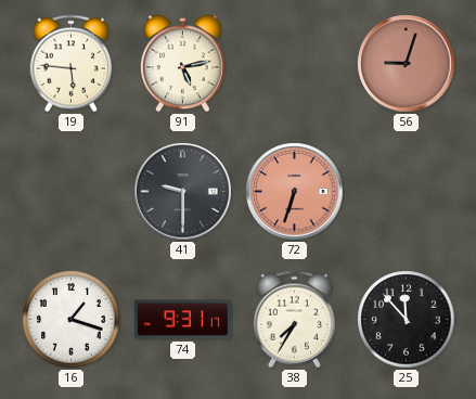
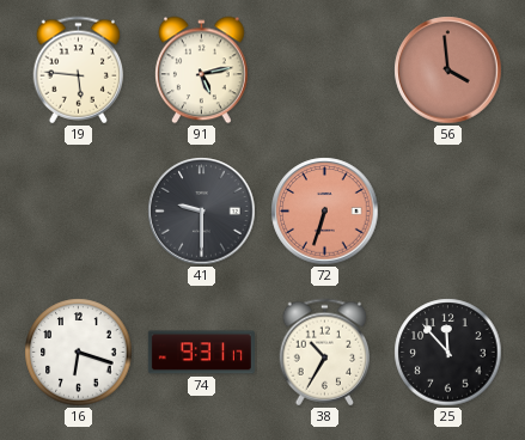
56: 9:03 -> 3:59
16: 1:18 -> 6:18
38: 7:35 -> 10:35
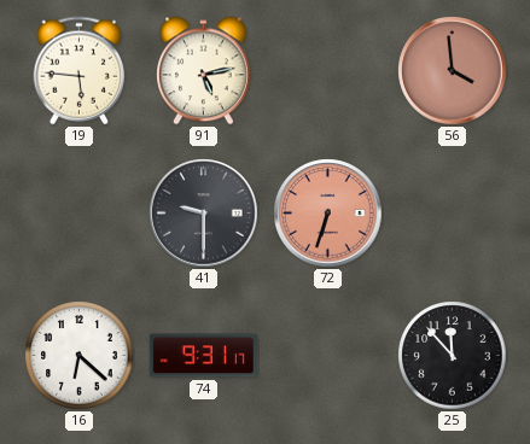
16: 6:18 -> 6:22
38: 10:35 -> none
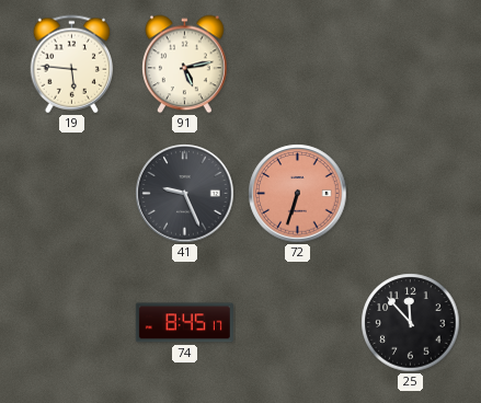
56: 3:59 -> none
41: 9:30 -> 9:26
16: 6:22 -> none
74: 9:31 -> 8:45
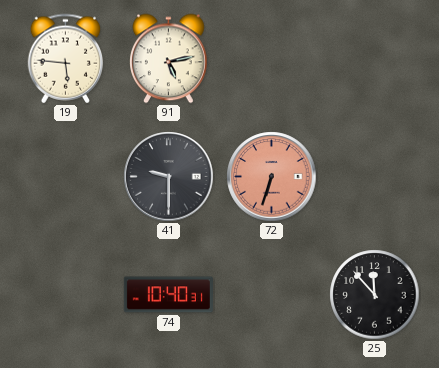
41: 9:26 -> 9:30
74: 8:45 -> 10:40
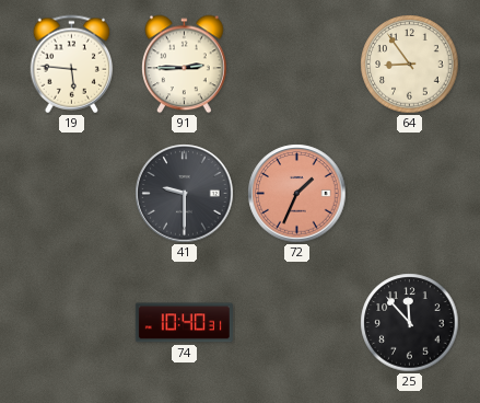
91: 5:13 -> 2:45
64: none -> 8:54
72: 6:33 -> 1:34
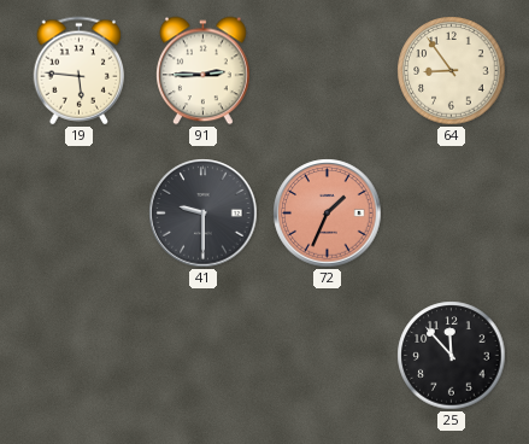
74: 10:40 -> none
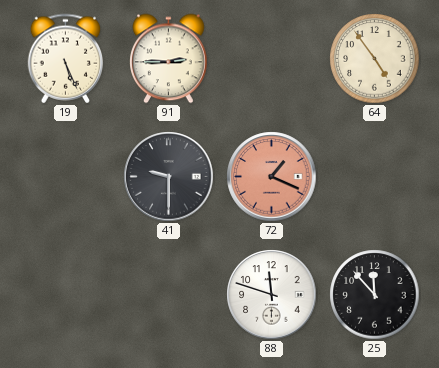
19: 5:46 -> 5:26
64: 8:54 -> 4:54
72: 1:34 -> 1:19
88: none -> 11:48
